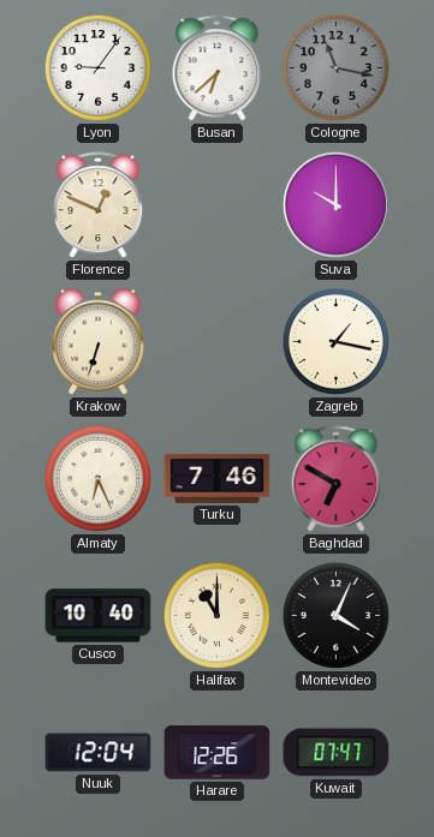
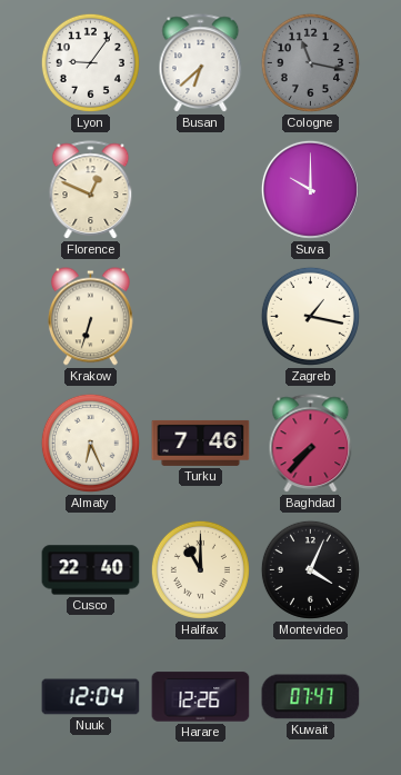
Baghdad: 6:50 -> 7:37
Cusco: 10:40 -> 22:40
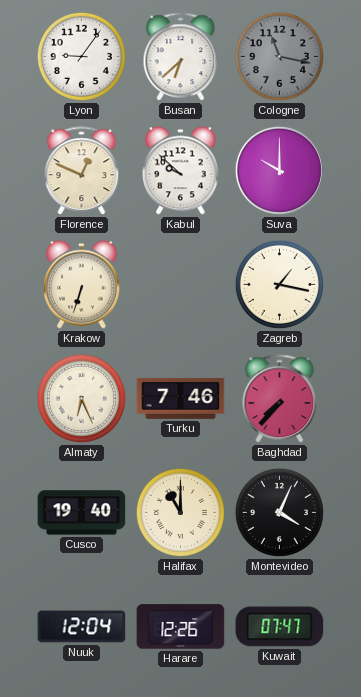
Kabul: none -> 9:52
Cusco: 22:40 -> 19:40
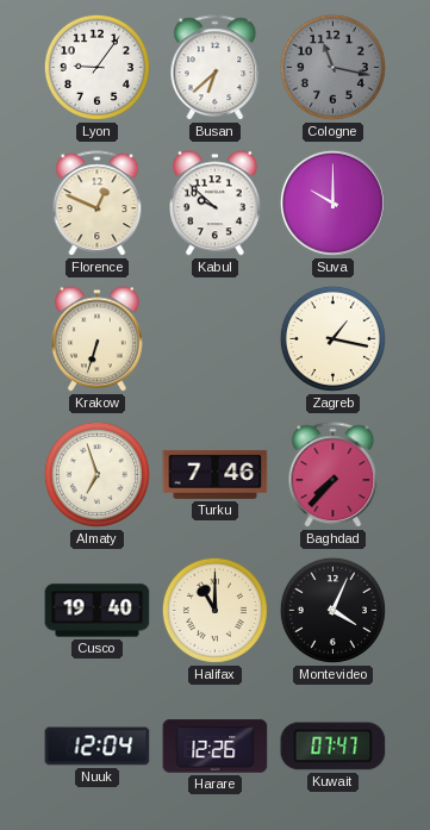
Almaty: 6:26 -> 6:57
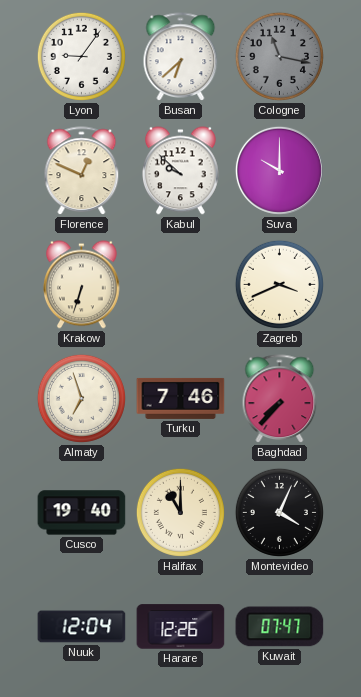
Zagreb: 1:17 -> 3:41
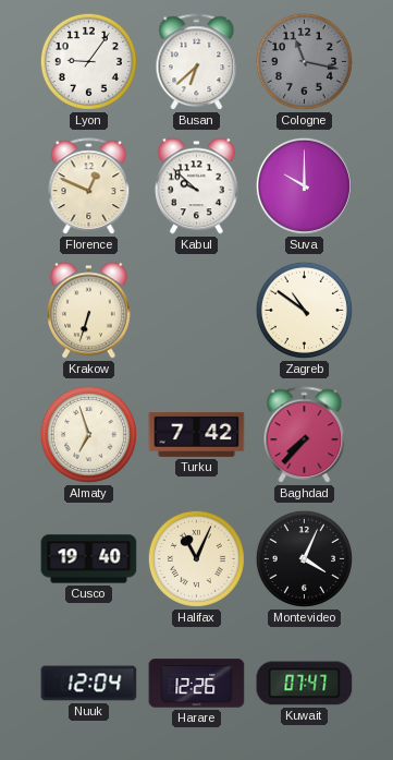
Zagreb: 3:41 -> 10:51
Turku: 7:46 -> 7:42
Halifax: 11:00 -> 11:04
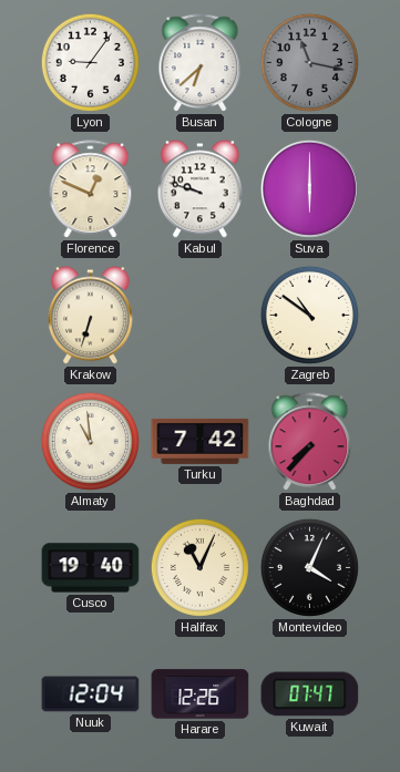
Kabul: 9:52 -> 9:48
Suva: 10:00 -> 6:00
Almaty: 6:57 -> 10:59
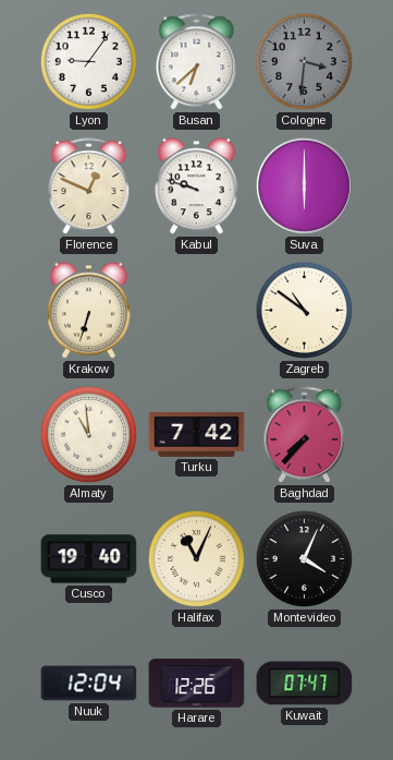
Cologne: 11:17 -> 3:31
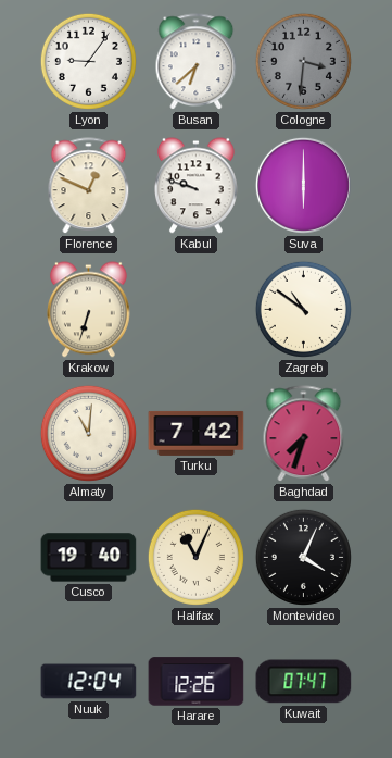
Almaty: 10:59 -> 11:01
Baghdad: 7:37 -> 7:33
